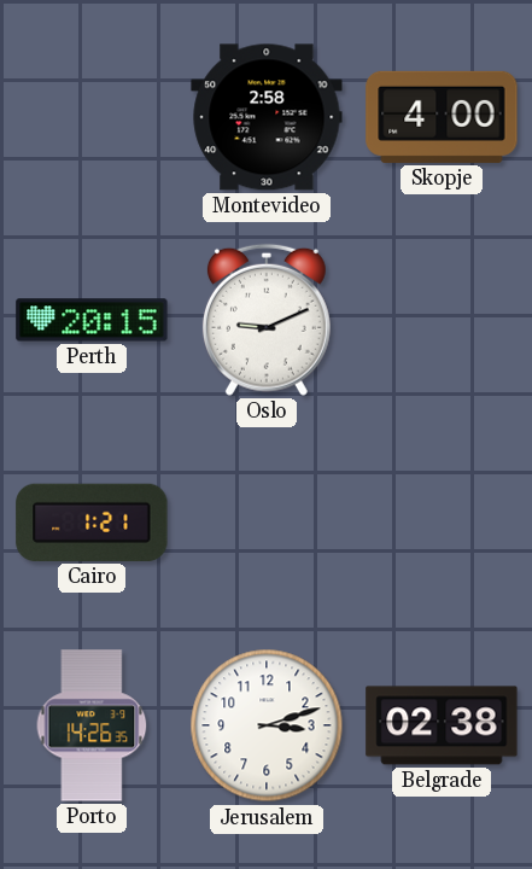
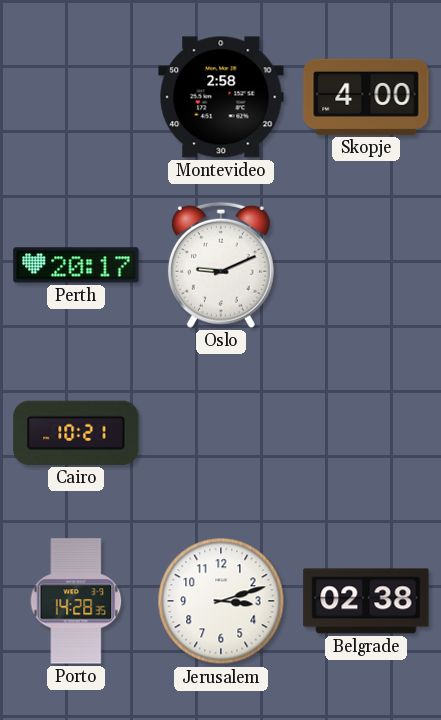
Perth: 20:15 -> 20:17
Cairo: 1:21 -> 10:21
Porto: 14:26 -> 14:28
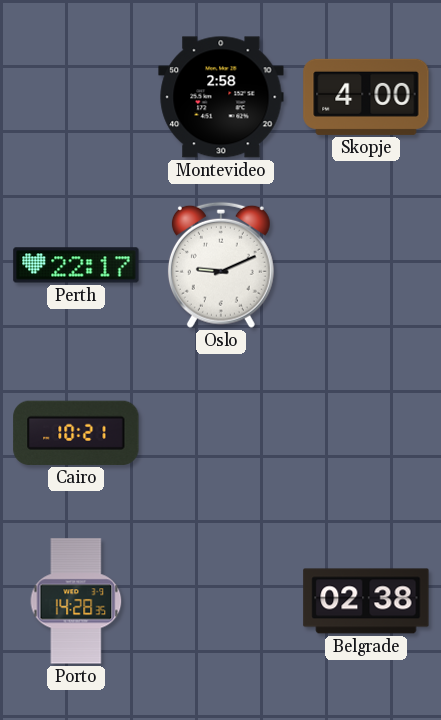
Perth: 20:17 -> 22:17
Jerusalem: 3:12 -> none
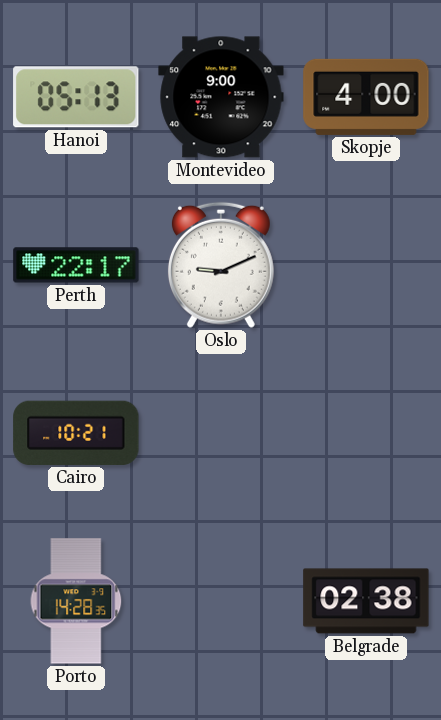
Hanoi: none -> 05:13
Montevideo: 2:58 -> 9:00
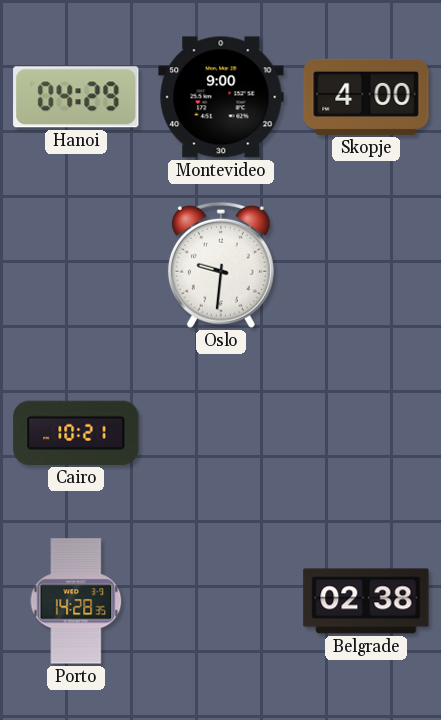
Hanoi: 05:13 -> 04:29
Perth: 22:17 -> none
Oslo: 9:11 -> 9:31
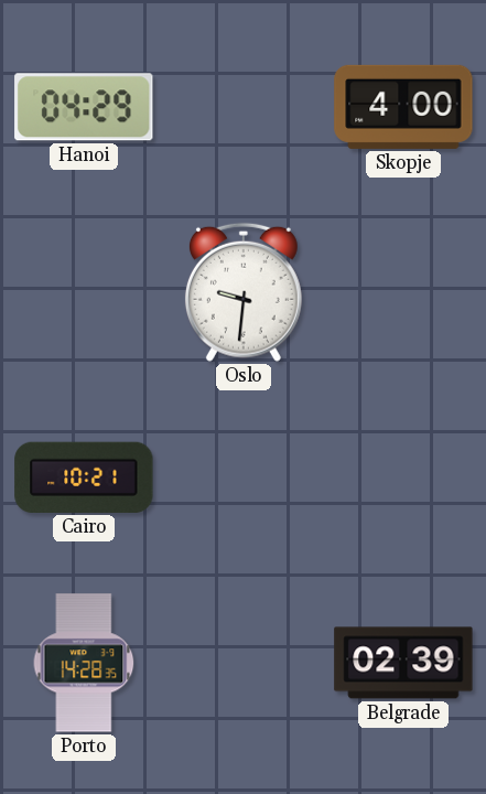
Montevideo: 9:00 -> none
Belgrade: 02:38 -> 02:39
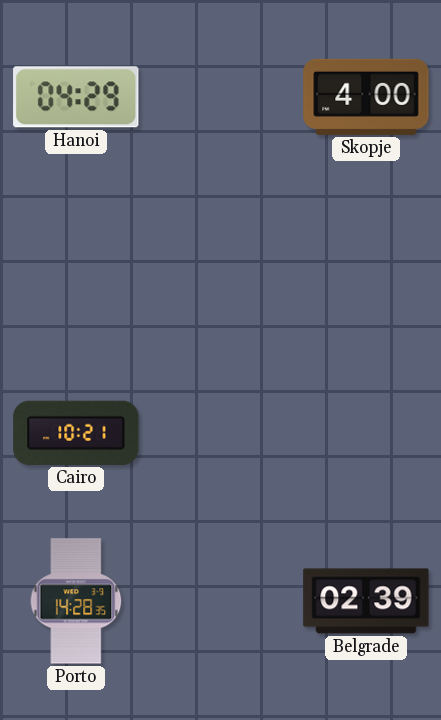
Oslo: 9:31 -> none
